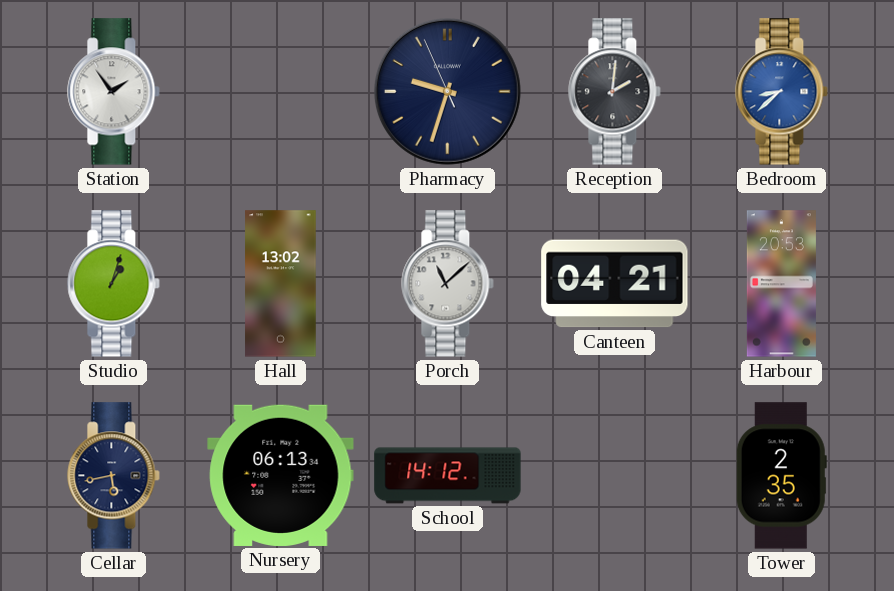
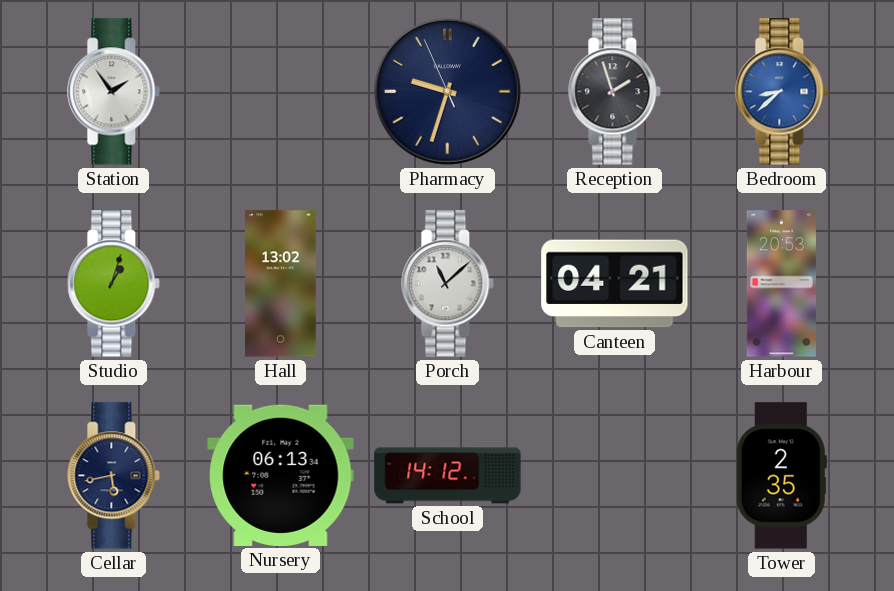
Reception: 2:01 -> 1:57
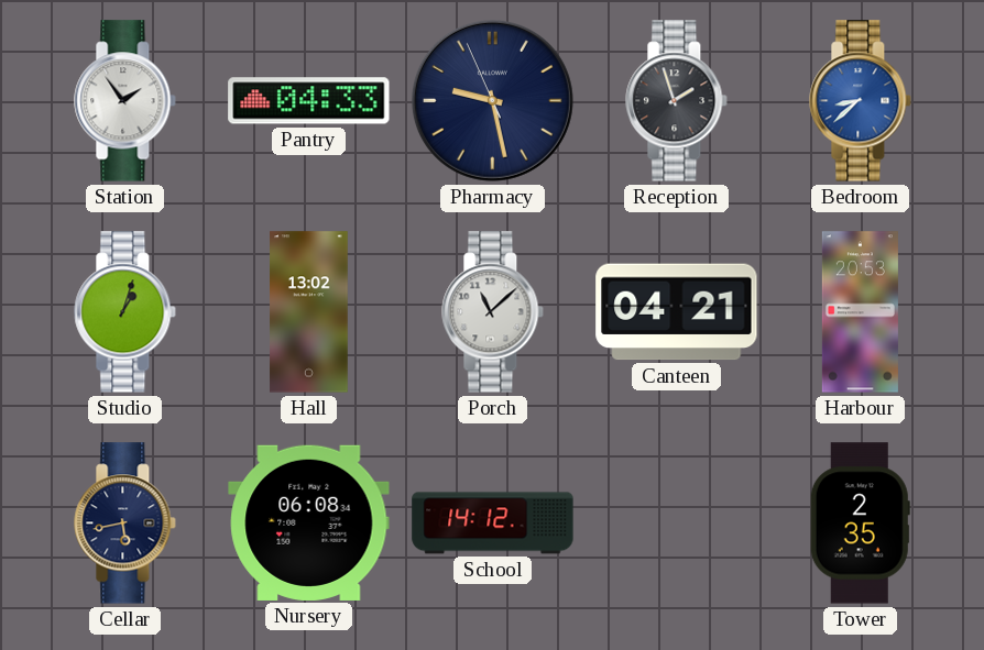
Pantry: none -> 04:33
Pharmacy: 9:32 -> 9:27
Nursery: 06:13 -> 06:08
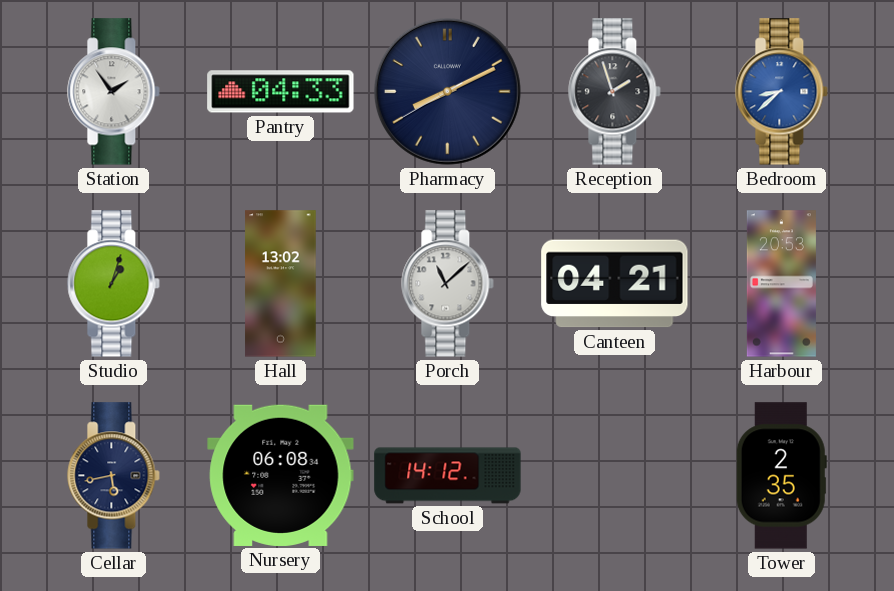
Pharmacy: 9:27 -> 8:10
